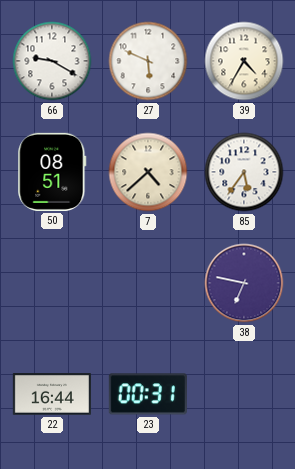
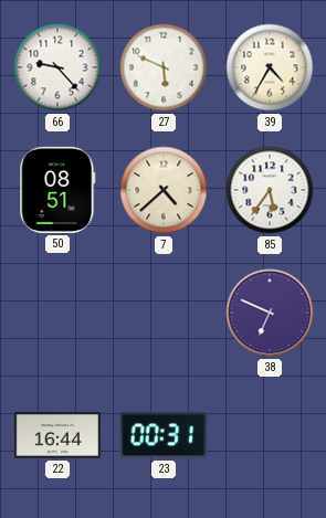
66: 9:20 -> 9:23
38: 6:47 -> 6:49
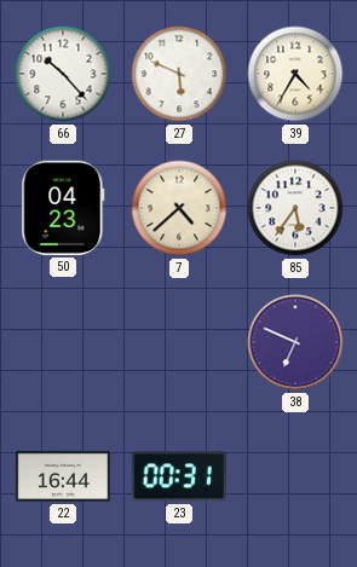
66: 9:23 -> 10:23
50: 08:51 -> 04:23
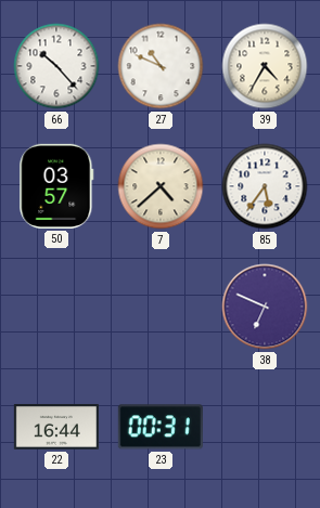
27: 5:49 -> 10:49
50: 04:23 -> 03:57
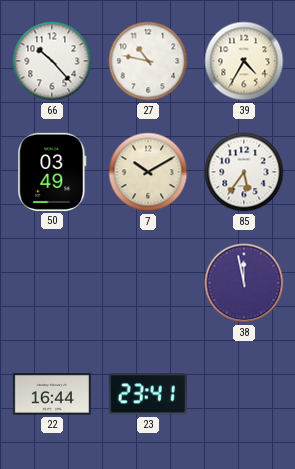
27: 10:49 -> 10:47
50: 03:57 -> 03:49
7: 4:38 -> 10:10
38: 6:49 -> 11:58
23: 00:31 -> 23:41
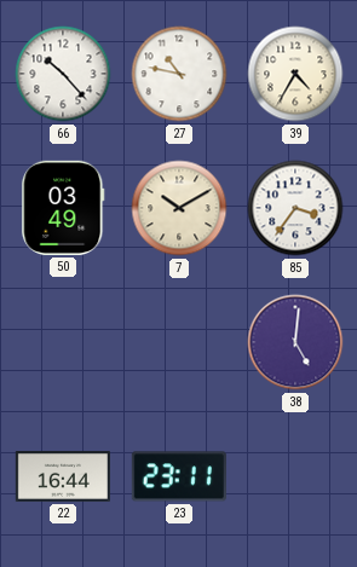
85: 5:36 -> 3:36
38: 11:58 -> 5:01
23: 23:41 -> 23:11
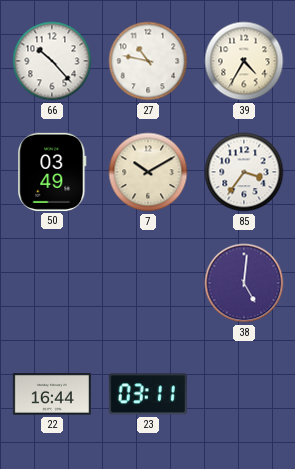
23: 23:11 -> 03:11
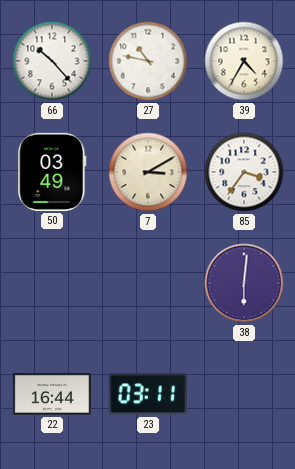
7: 10:10 -> 3:10
38: 5:01 -> 6:01
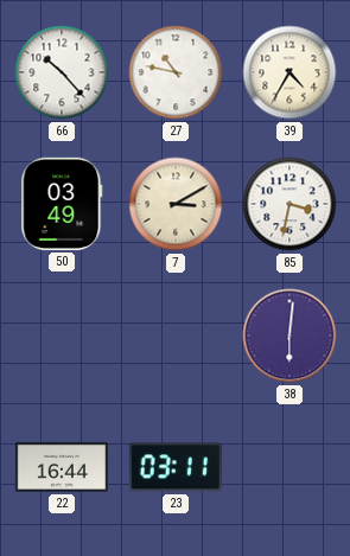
85: 3:36 -> 3:32
